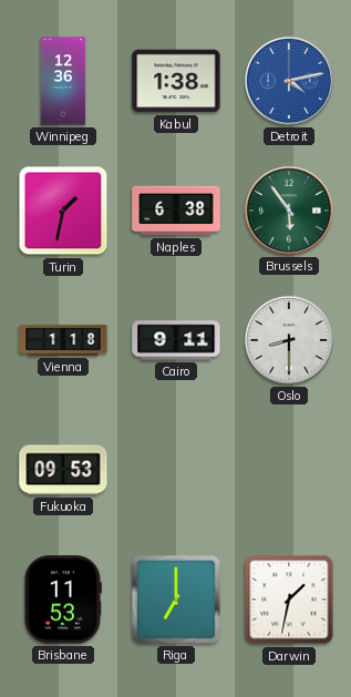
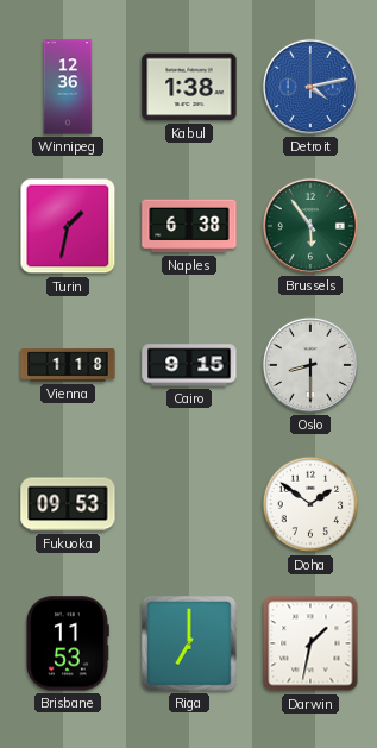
Cairo: 9:11 -> 9:15
Doha: none -> 1:51
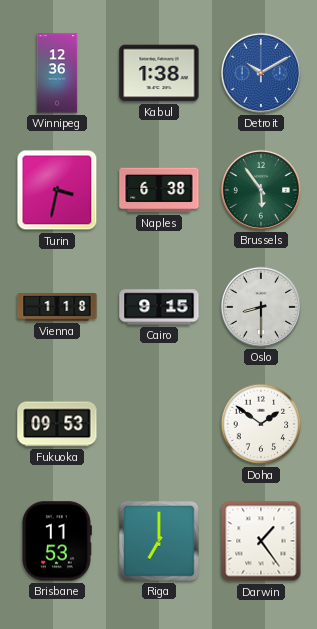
Detroit: 4:13 -> 10:10
Turin: 1:32 -> 3:32
Darwin: 1:32 -> 1:24
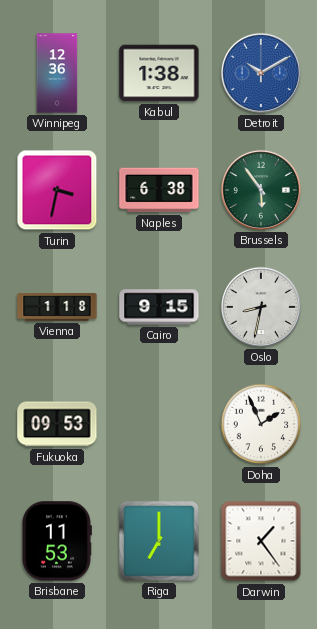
Oslo: 8:30 -> 8:32
Doha: 1:51 -> 1:56
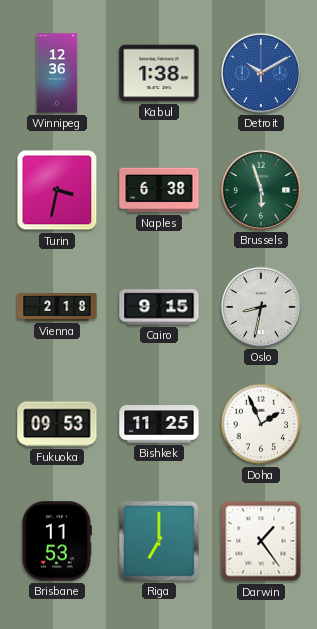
Brussels: 5:54 -> 5:57
Vienna: 1:18 -> 2:18
Bishkek: none -> 11:25
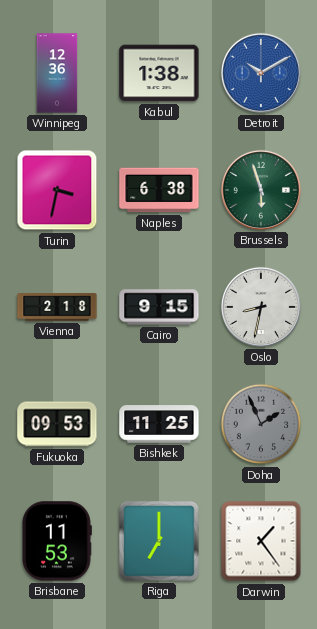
Doha dial: white -> grey
